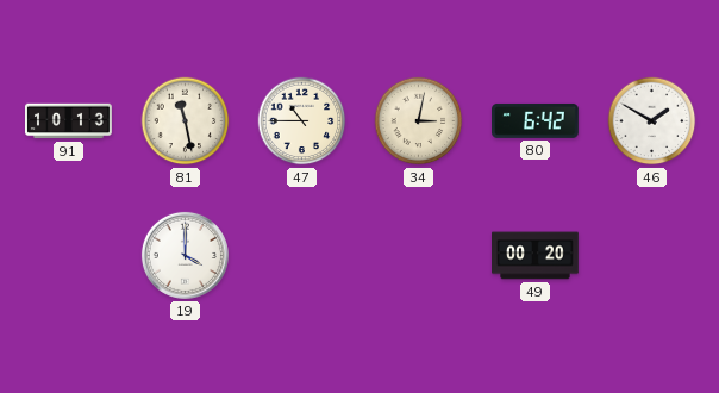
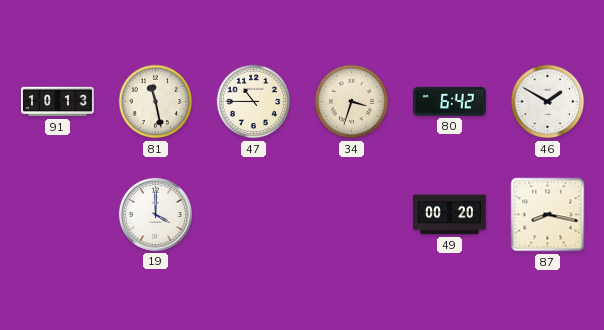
34: 3:02 -> 3:33
87: none -> 8:17
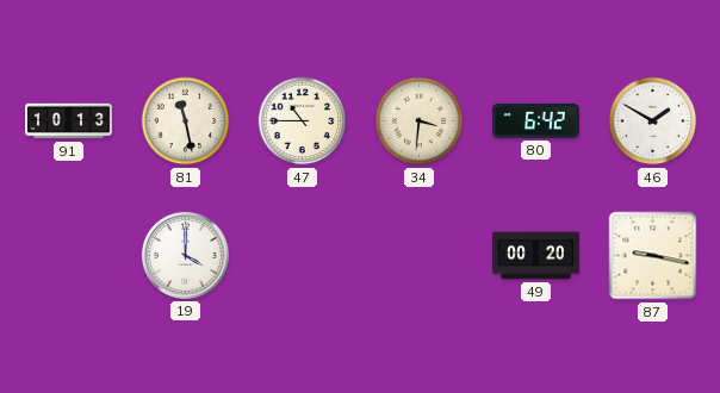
34: 3:33 -> 3:31
87: 8:17 -> 9:17
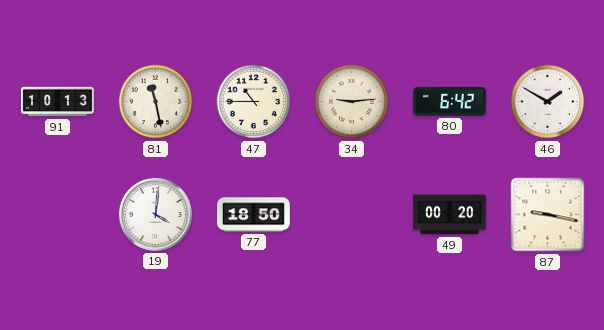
34: 3:31 -> 9:14
19: 4:00 -> 4:01
77: none -> 18:50
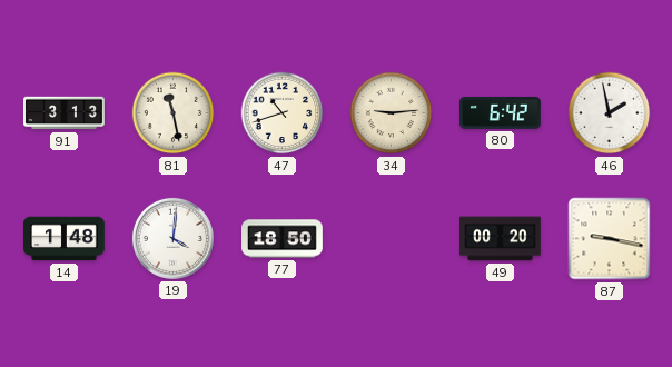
91: 10:13 -> 3:13
47: 10:45 -> 10:42
46: 1:50 -> 1:58
14: none -> 1:48
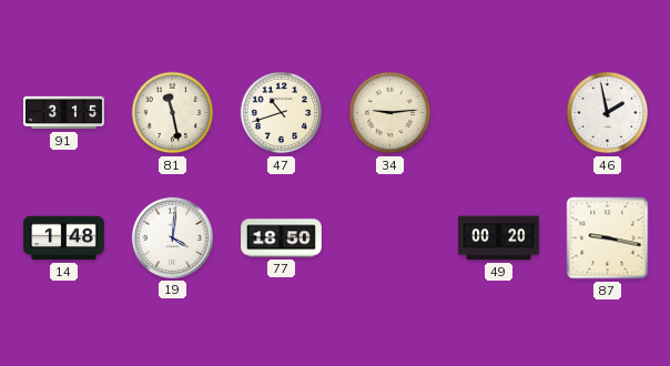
91: 3:13 -> 3:15
80: 6:42 -> none
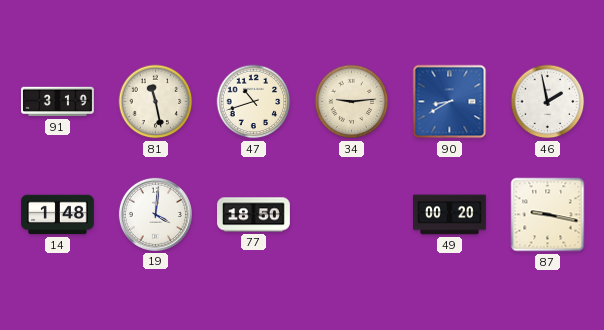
91: 3:15 -> 3:19
90: none -> 8:40
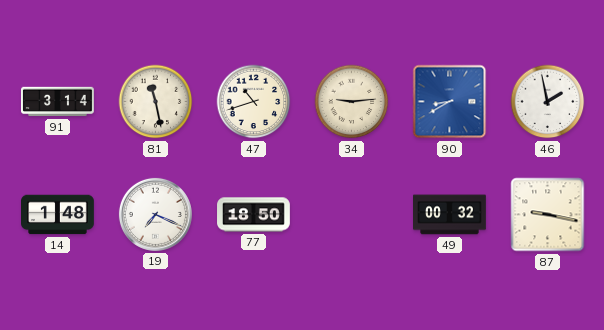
91: 3:19 -> 3:14
19: 4:01 -> 7:19
49: 00:20 -> 00:32
